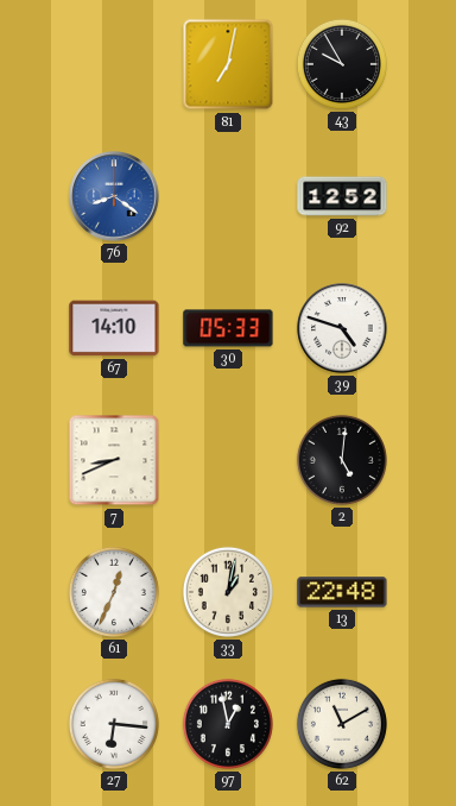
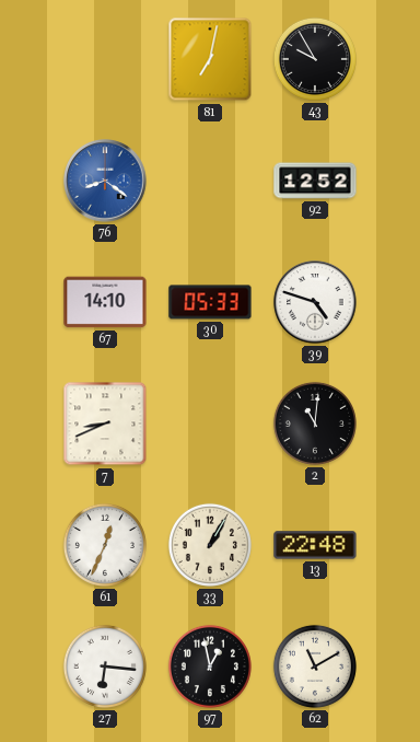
2: 5:01 -> 11:01
33: 1:02 -> 1:05
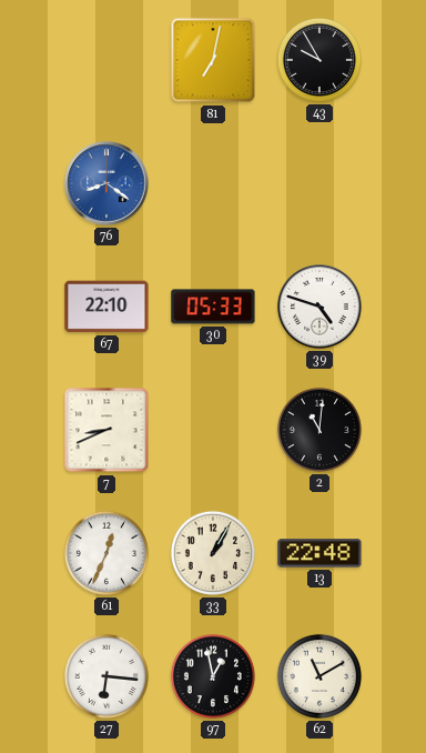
92: 12:52 -> none
67: 14:10 -> 22:10
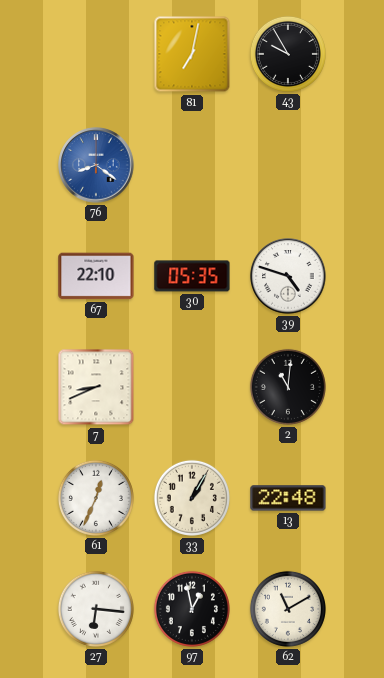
30: 05:33 -> 05:35
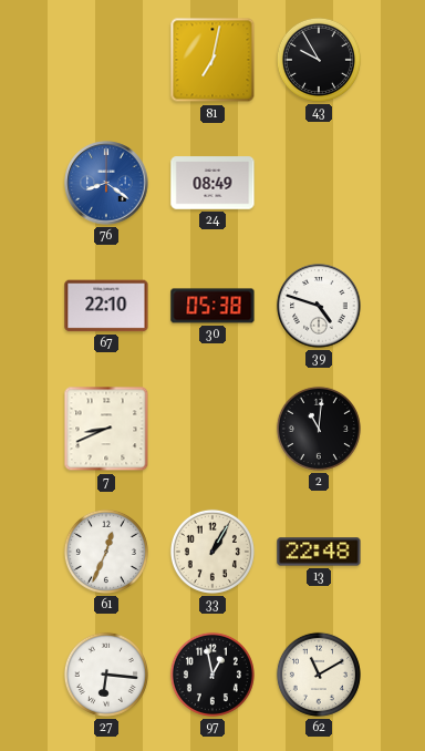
24: none -> 08:49
30: 05:35 -> 05:38
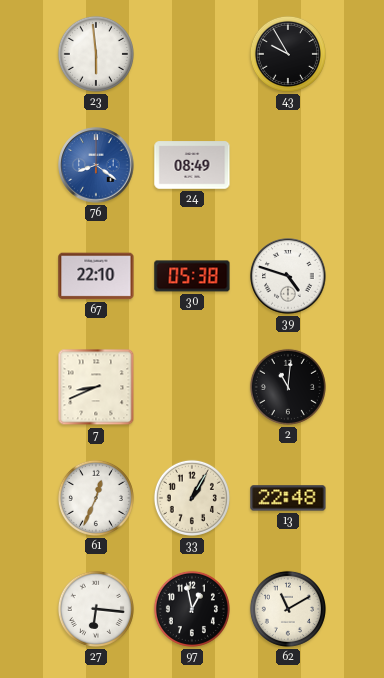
23: none -> 5:59
81: 7:02 -> none
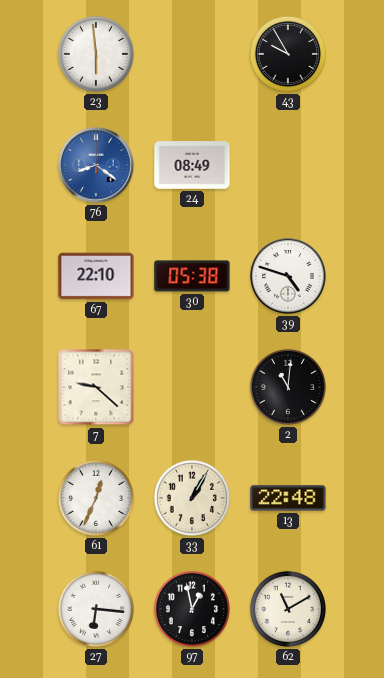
7: 8:41 -> 9:22
